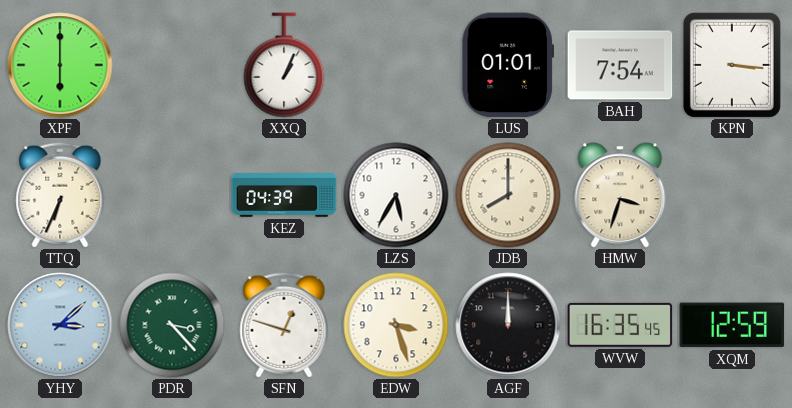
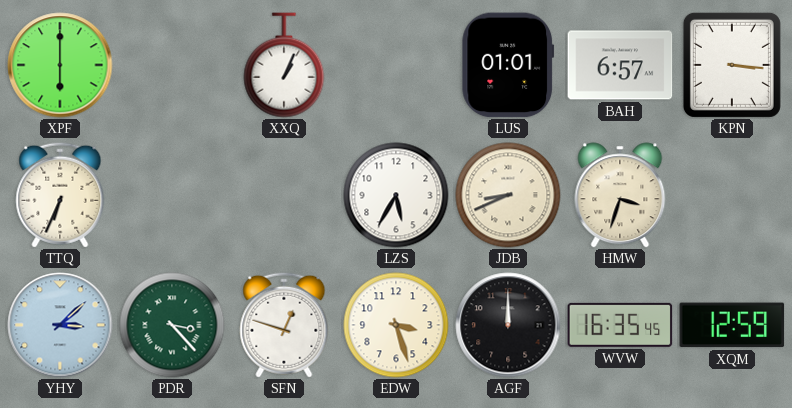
BAH: 7:54 -> 6:57
KEZ: 04:39 -> none
JDB: 8:00 -> 8:41
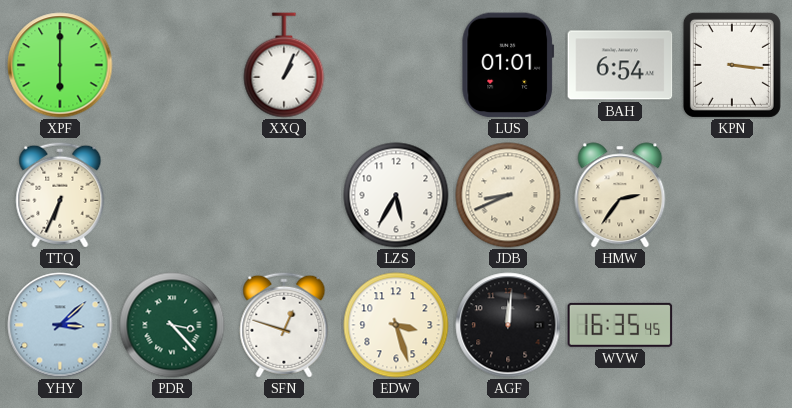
BAH: 6:57 -> 6:54
HMW: 3:33 -> 2:36
AGF: 12:00 -> 12:01
XQM: 12:59 -> none
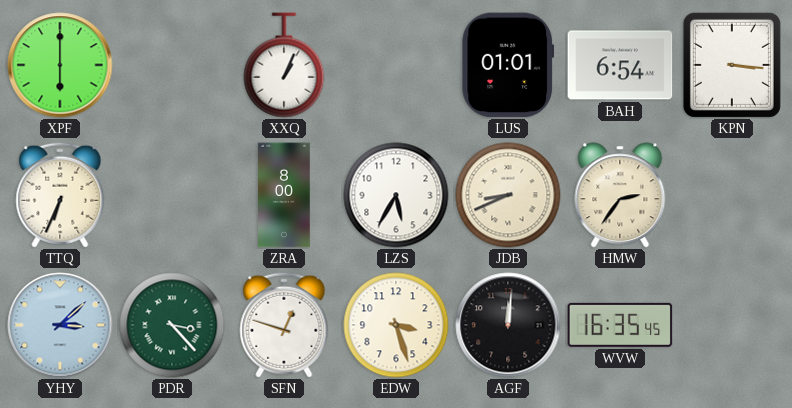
ZRA: none -> 8:00
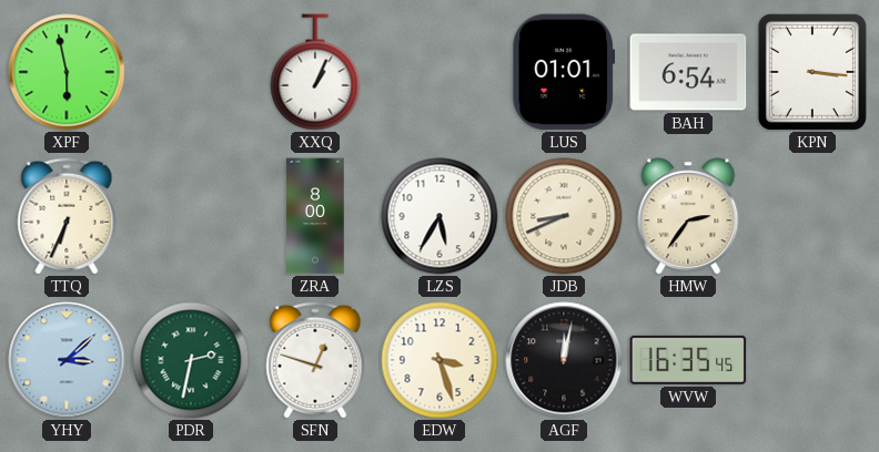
XPF: 6:00 -> 5:58
PDR: 3:23 -> 2:32
AGF: 12:01 -> 12:02
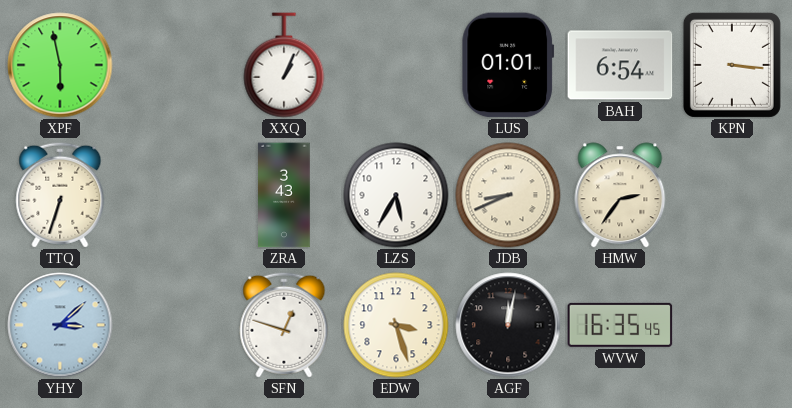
TTQ: 6:34 -> 6:33
ZRA: 8:00 -> 3:43
PDR: 2:32 -> none
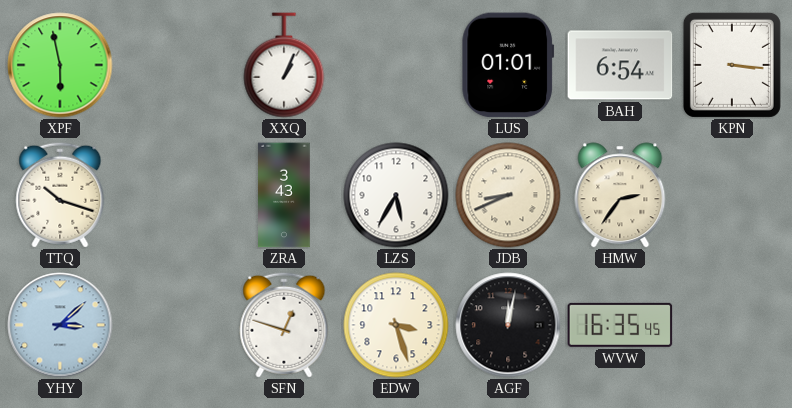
TTQ: 6:33 -> 10:18
